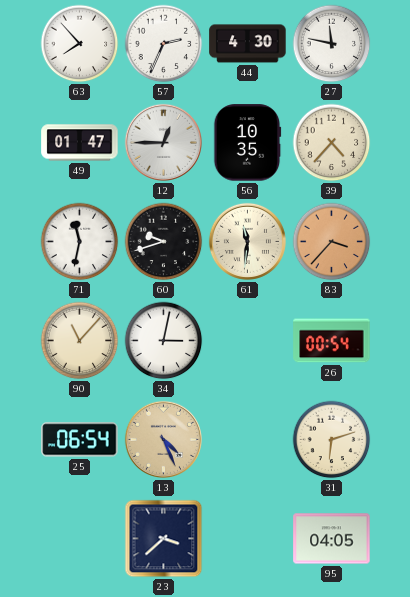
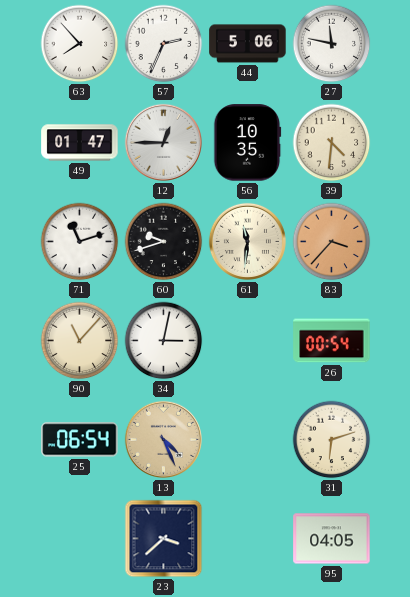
44: 4:30 -> 5:06
39: 4:37 -> 4:31
71: 11:32 -> 11:12
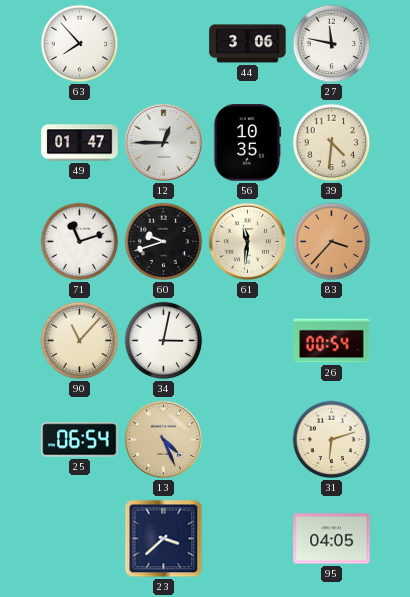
57: 2:34 -> none
44: 5:06 -> 3:06
